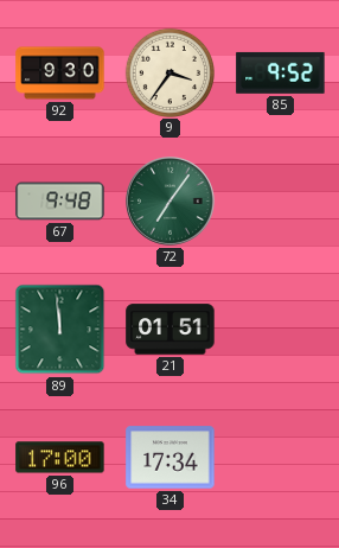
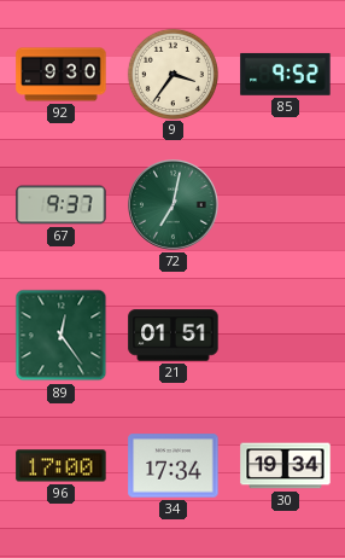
67: 9:48 -> 9:37
72: 7:06 -> 7:02
89: 11:59 -> 12:24
30: none -> 19:34
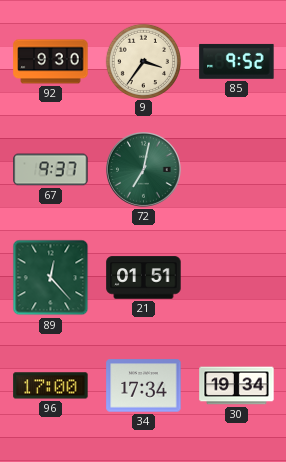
89: 12:24 -> 12:23
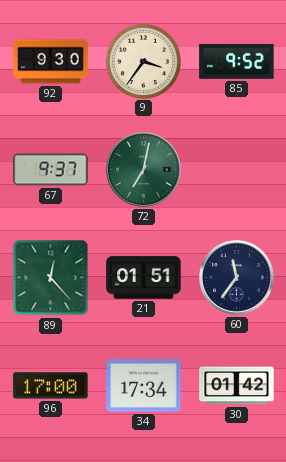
60: none -> 11:36
30: 19:34 -> 01:42
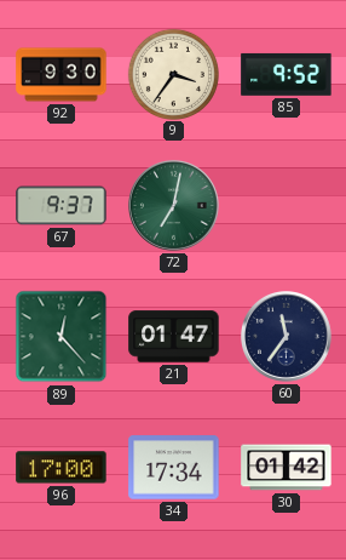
21: 01:51 -> 01:47
